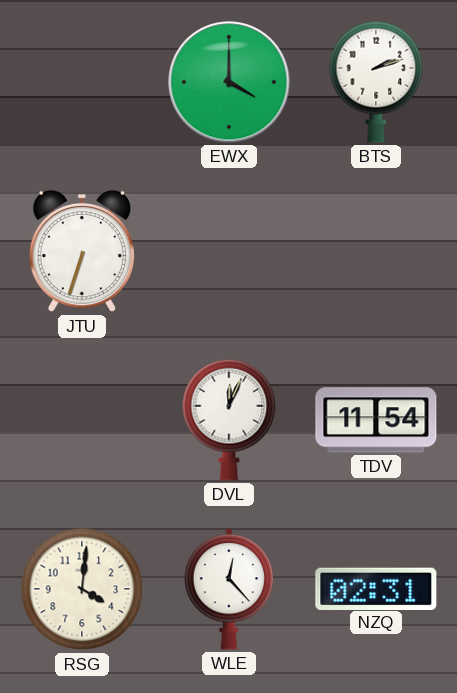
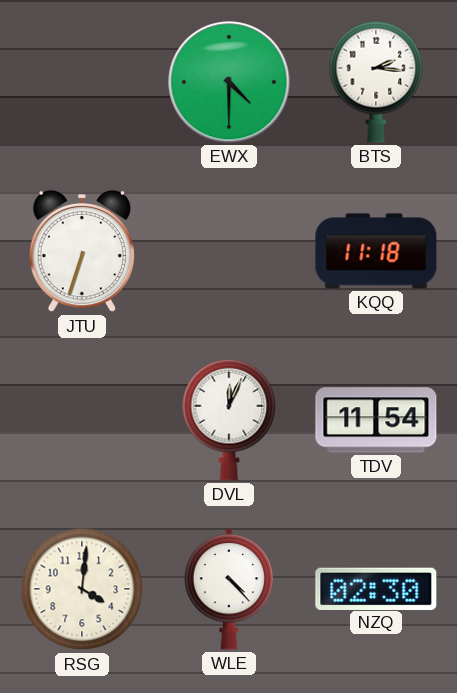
EWX: 4:00 -> 4:30
BTS: 2:12 -> 2:16
KQQ: none -> 11:18
WLE: 12:23 -> 4:23
NZQ: 02:31 -> 02:30
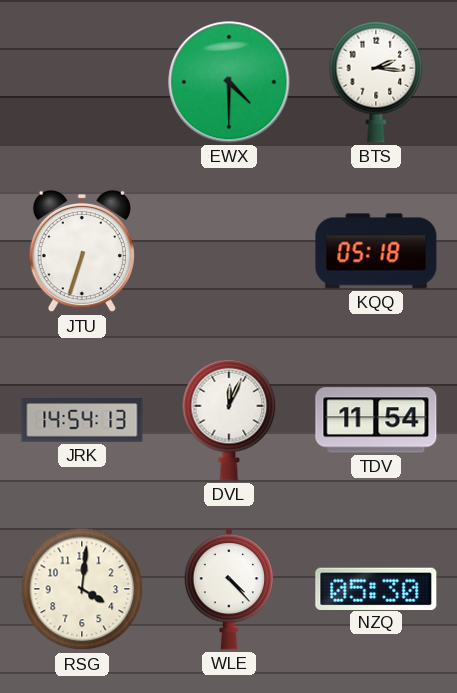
KQQ: 11:18 -> 05:18
JRK: none -> 14:54
NZQ: 02:30 -> 05:30
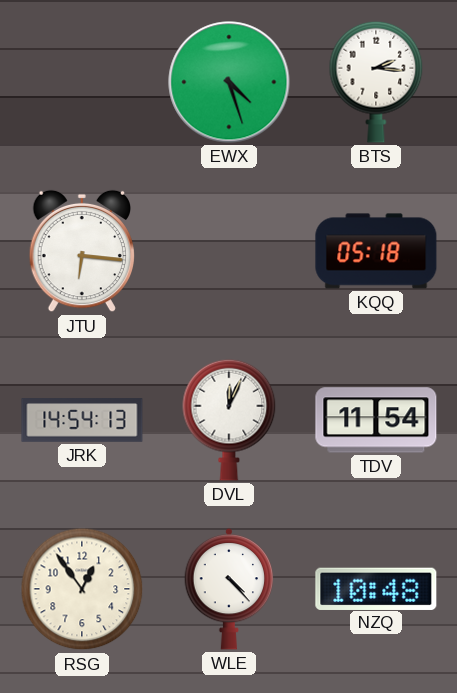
EWX: 4:30 -> 4:27
JTU: 6:33 -> 6:16
RSG: 4:01 -> 12:54
NZQ: 05:30 -> 10:48
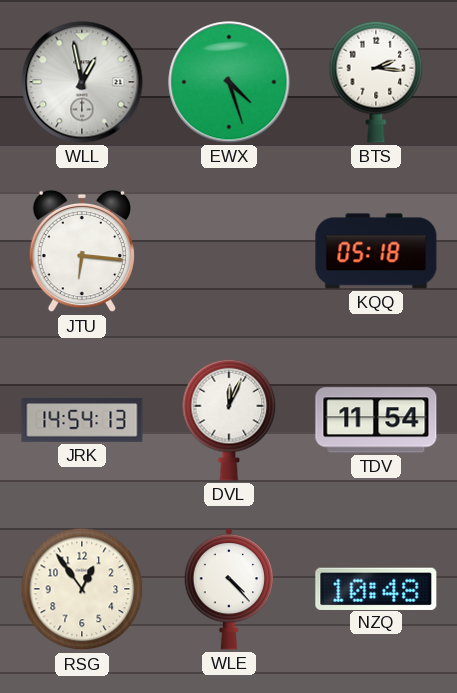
WLL: none -> 12:58
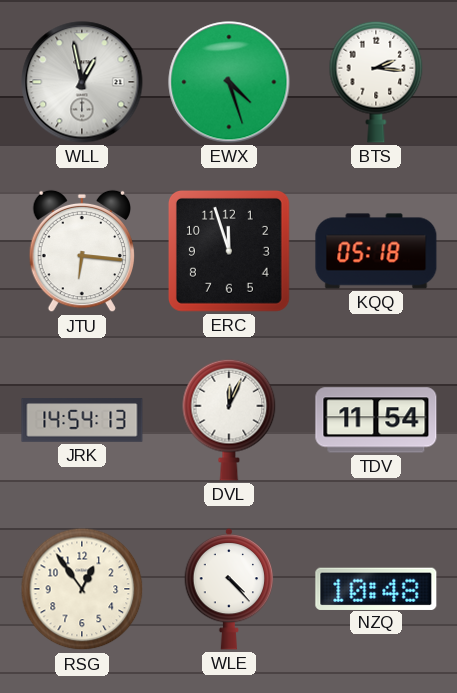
ERC: none -> 11:57
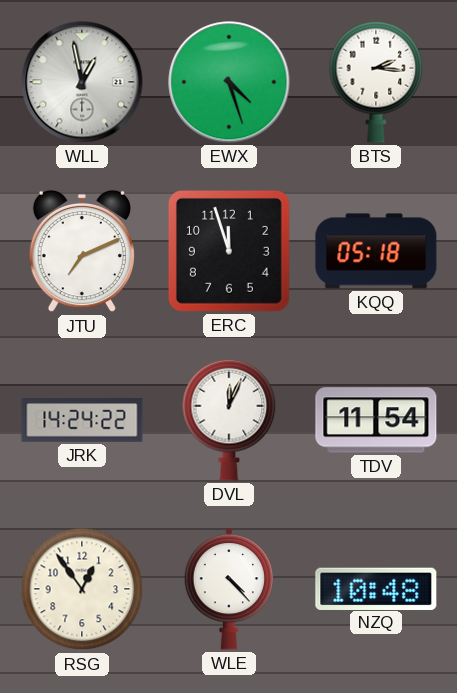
JTU: 6:16 -> 7:11
JRK: 14:54 -> 14:24
